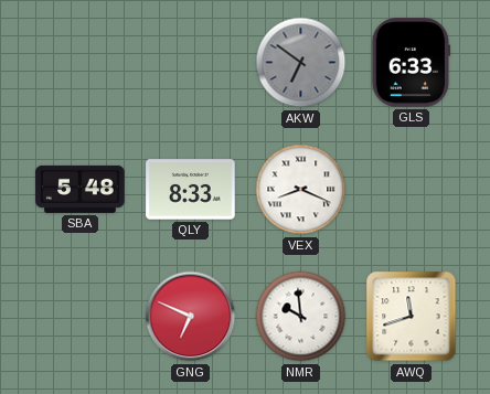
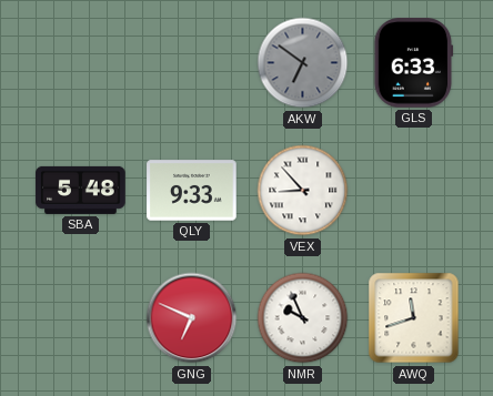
QLY: 8:33 -> 9:33
VEX: 8:19 -> 8:53
NMR: 9:59 -> 9:56
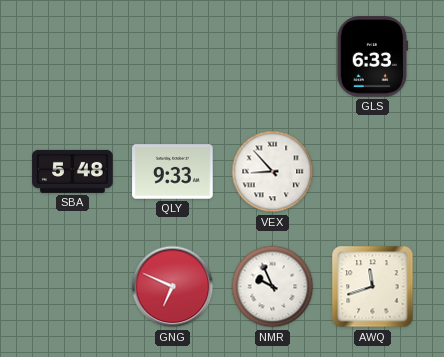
AKW: 6:51 -> none
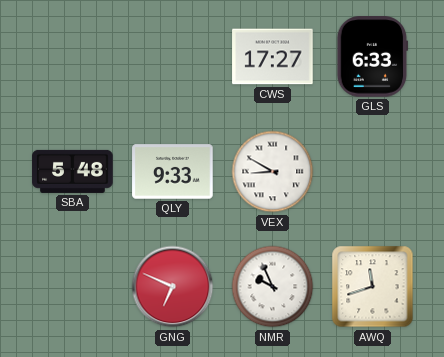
CWS: none -> 17:27
VEX: 8:53 -> 8:50
